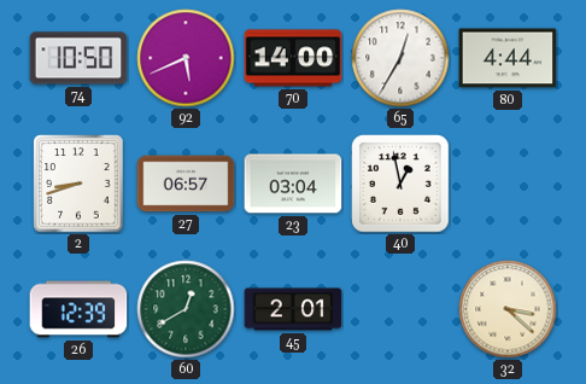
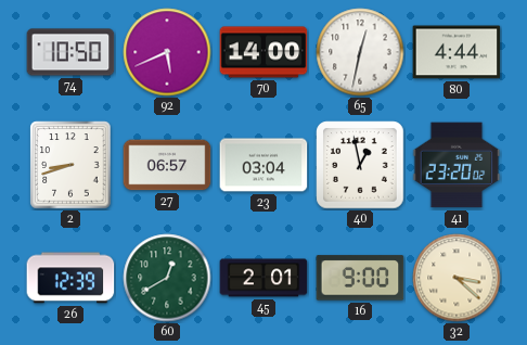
65: 12:35 -> 12:32
41: none -> 23:20
16: none -> 9:00
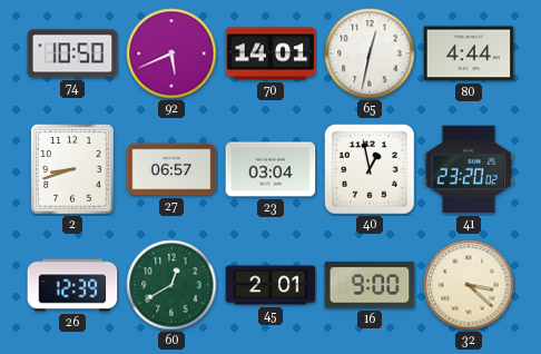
70: 14:00 -> 14:01
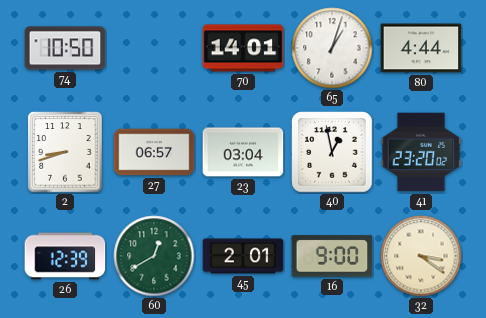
92: 5:41 -> none
65: 12:32 -> 1:03
32: 3:22 -> 3:21
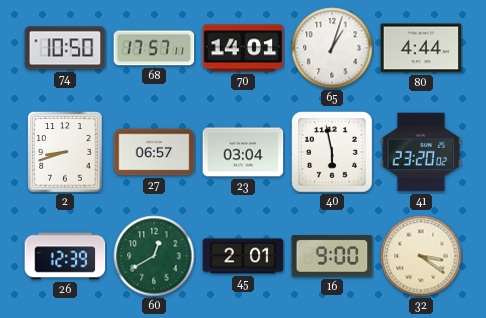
68: none -> 17:57
40: 12:58 -> 5:58
